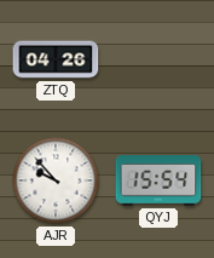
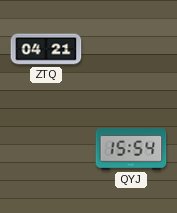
ZTQ: 04:26 -> 04:21
AJR: 9:53 -> none
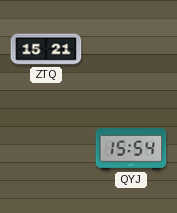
ZTQ: 04:21 -> 15:21
